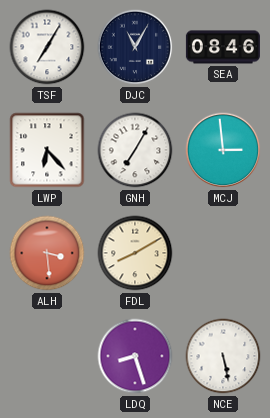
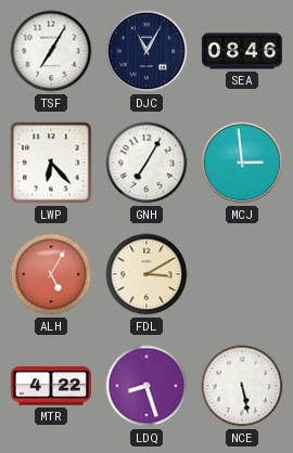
ALH: 3:29 -> 5:05
FDL: 8:10 -> 3:10
MTR: none -> 4:22
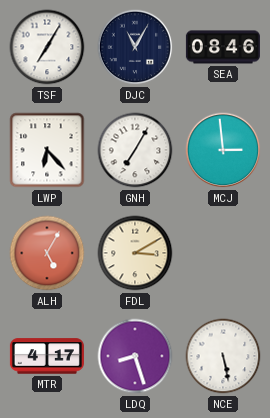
MTR: 4:22 -> 4:17
